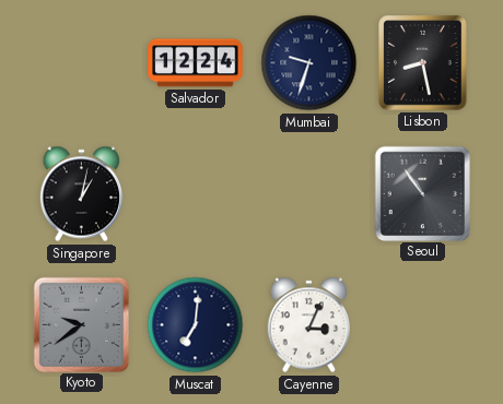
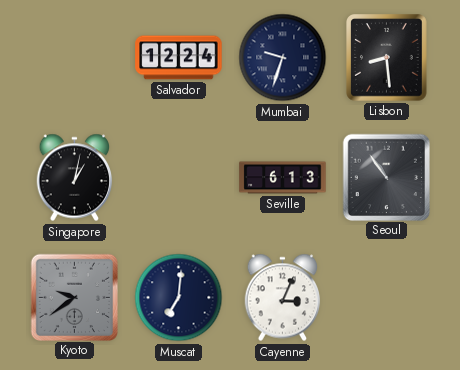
Lisbon: 8:28 -> 8:29
Seville: none -> 6:13
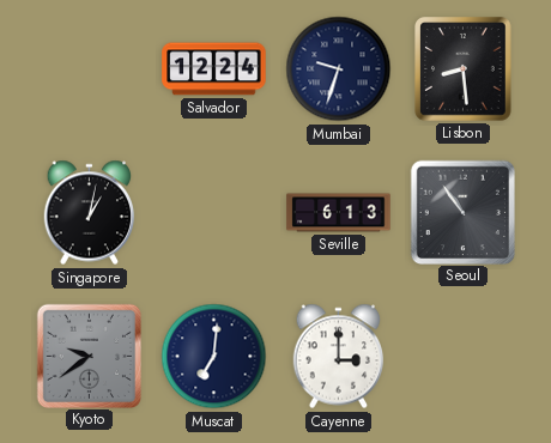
Cayenne: 3:04 -> 3:00
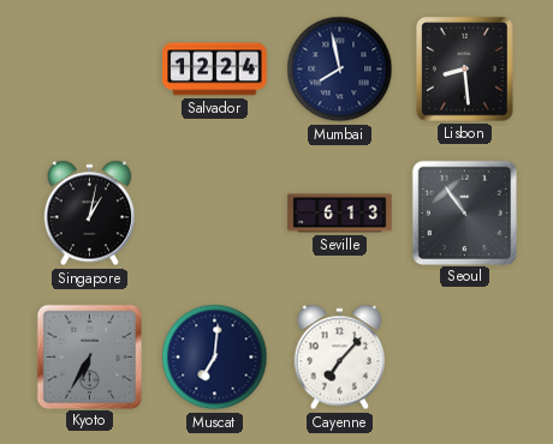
Mumbai: 9:33 -> 7:58
Kyoto: 9:39 -> 6:35
Cayenne: 3:00 -> 7:07
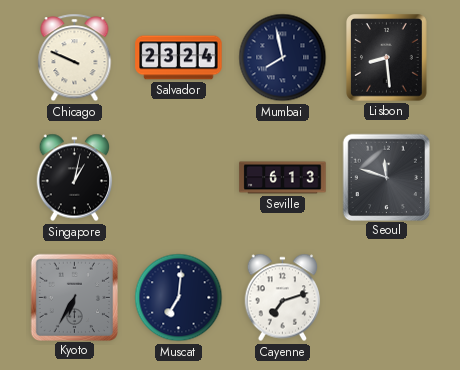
Chicago: none -> 9:49
Salvador: 12:24 -> 23:24
Seoul: 10:54 -> 11:48
Cayenne: 7:07 -> 7:12
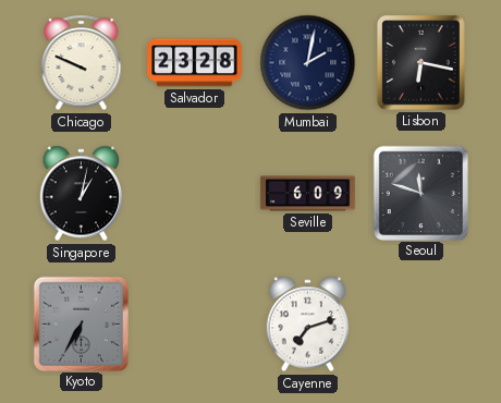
Salvador: 23:24 -> 23:28
Mumbai: 7:58 -> 2:02
Lisbon: 8:29 -> 6:17
Seville: 6:13 -> 6:09
Muscat: 7:01 -> none
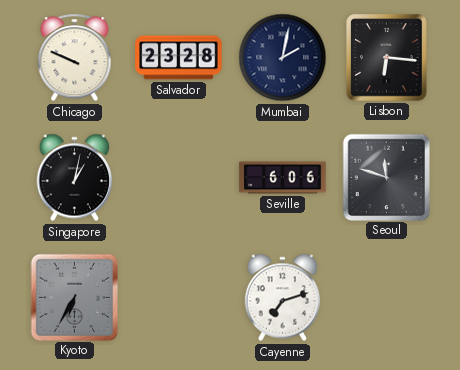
Lisbon: 6:17 -> 6:16
Seville: 6:09 -> 6:06
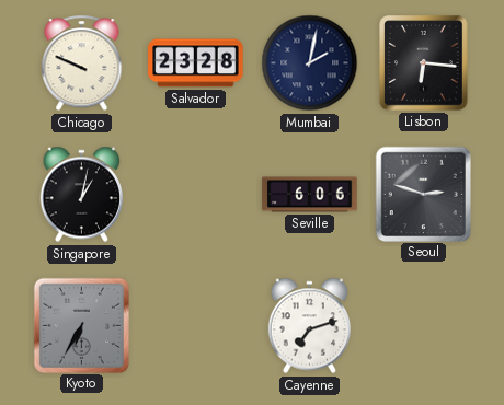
Seoul: 11:48 -> 2:48
